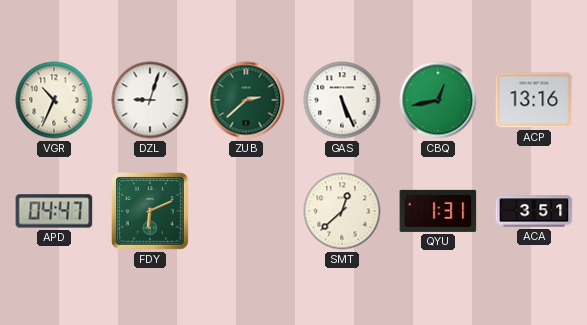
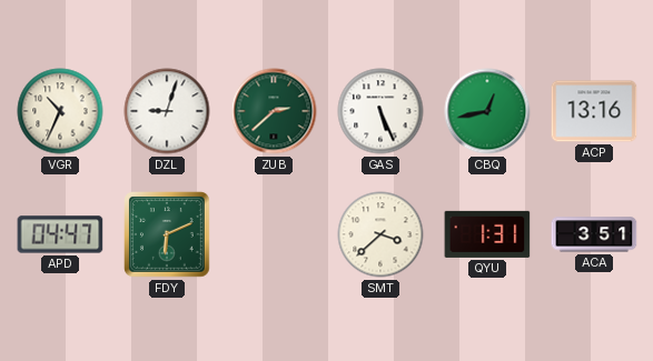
SMT: 12:38 -> 3:38
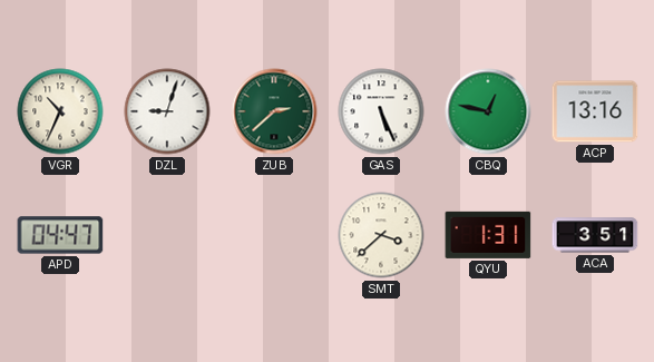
CBQ: 12:43 -> 12:47
FDY: 6:11 -> none
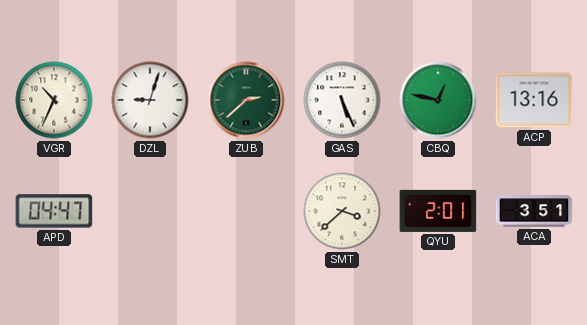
QYU: 1:31 -> 2:01
